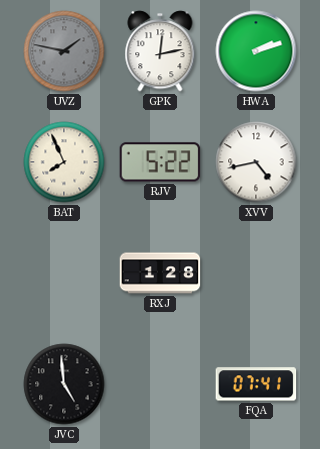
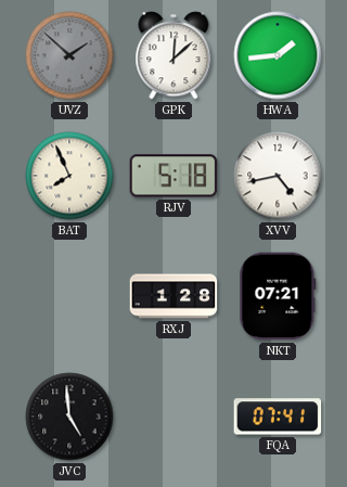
UVZ: 1:47 -> 1:52
GPK: 12:13 -> 12:08
HWA: 2:12 -> 1:44
RJV: 5:22 -> 5:18
NKT: none -> 07:21
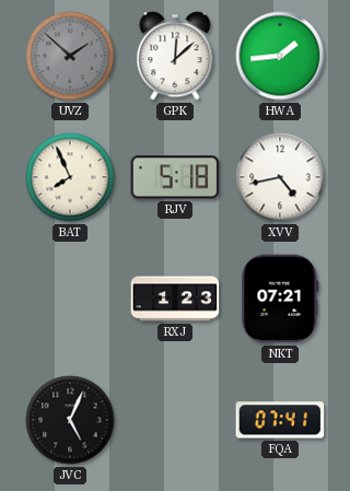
RXJ: 1:28 -> 1:23
JVC: 4:59 -> 5:04
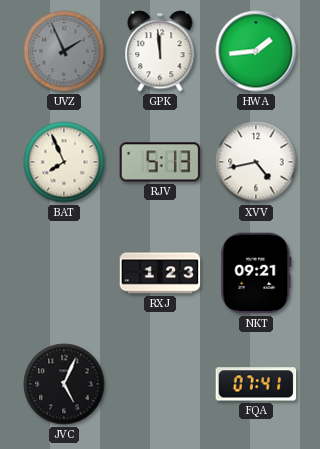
UVZ: 1:52 -> 1:56
GPK: 12:08 -> 11:59
RJV: 5:18 -> 5:13
NKT: 07:21 -> 09:21
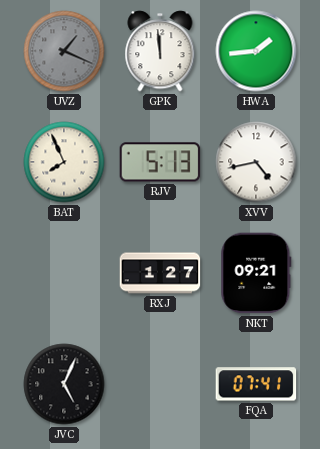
UVZ: 1:56 -> 1:19
RXJ: 1:23 -> 1:27
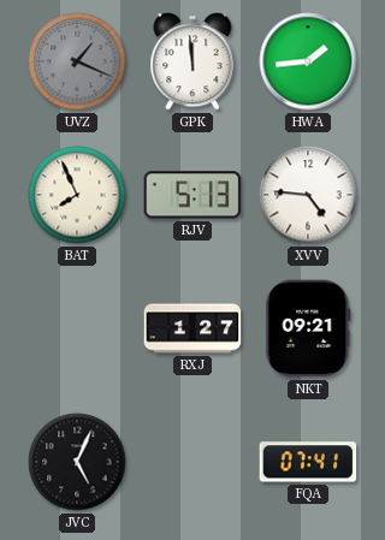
XVV: 4:43 -> 4:46
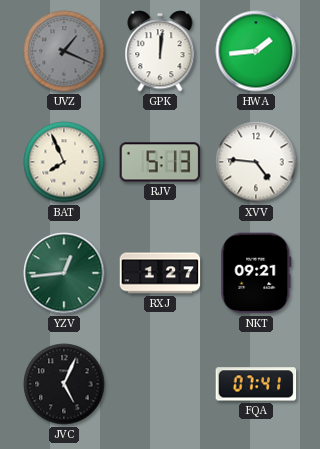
GPK: 11:59 -> 12:01
YZV: none -> 12:44
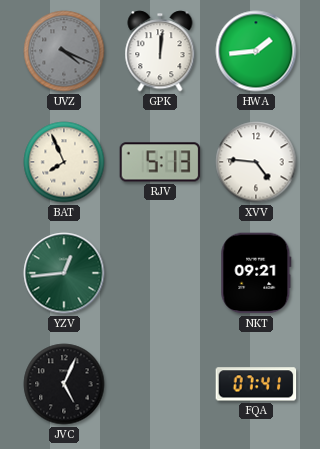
UVZ: 1:19 -> 4:19
RXJ: 1:27 -> none
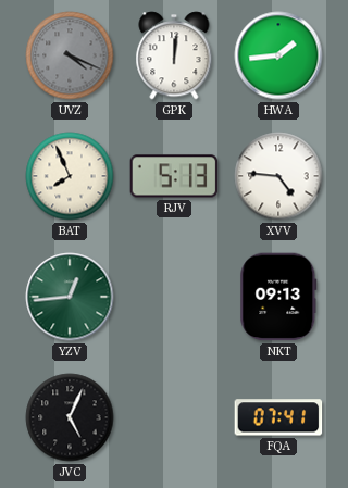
NKT: 09:21 -> 09:13
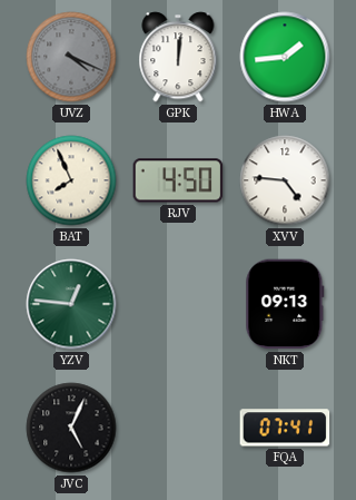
RJV: 5:13 -> 4:50
YZV: 12:44 -> 12:46
